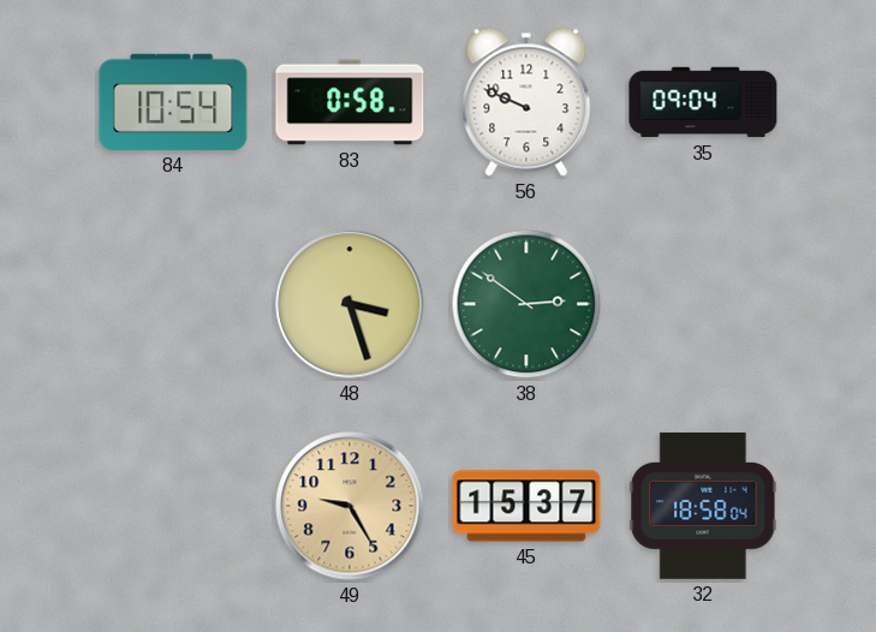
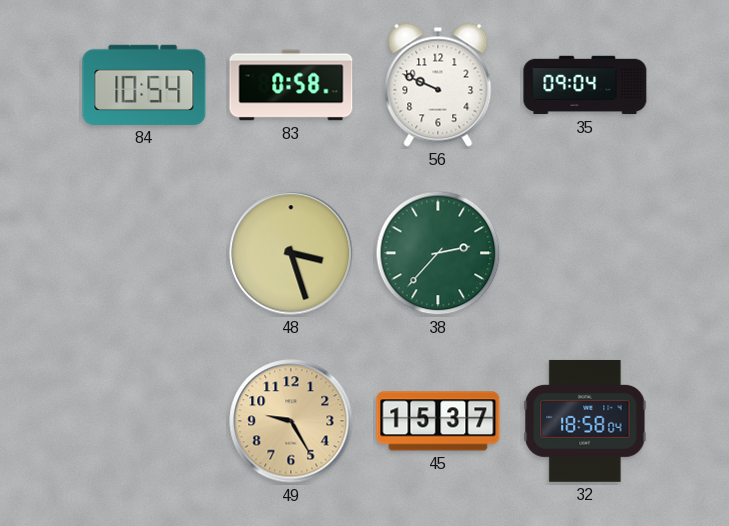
38: 2:51 -> 2:37
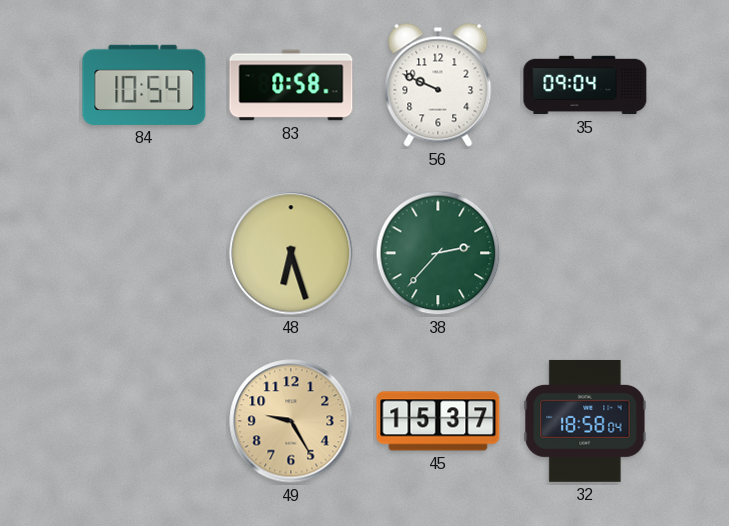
48: 3:27 -> 6:27
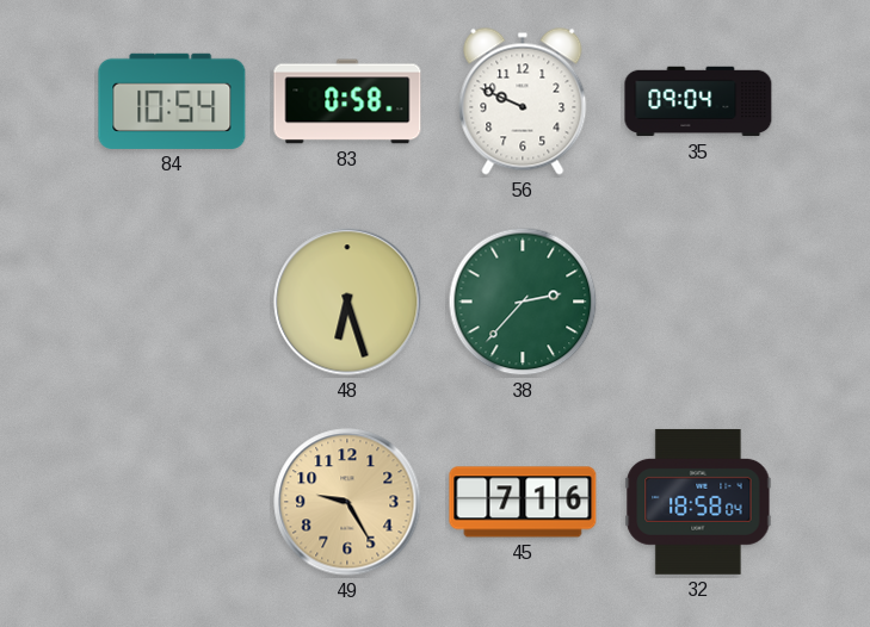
45: 15:37 -> 7:16
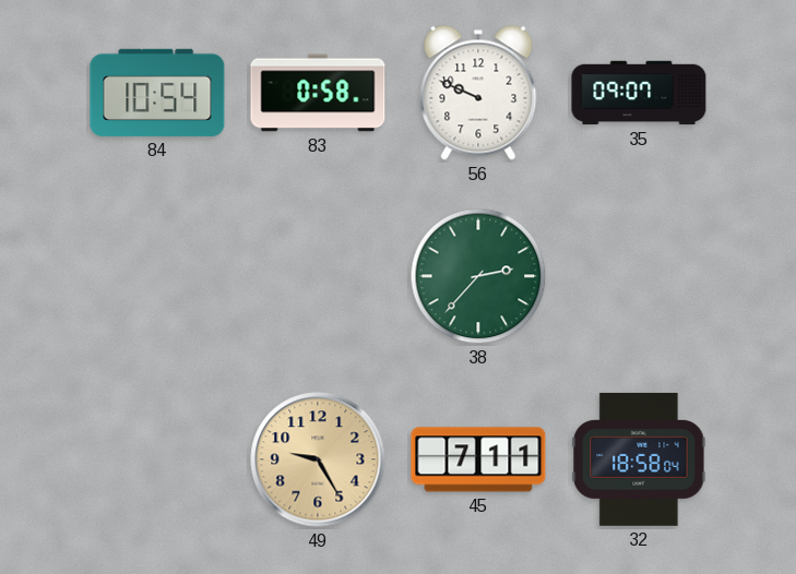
35: 09:04 -> 09:07
48: 6:27 -> none
45: 7:16 -> 7:11
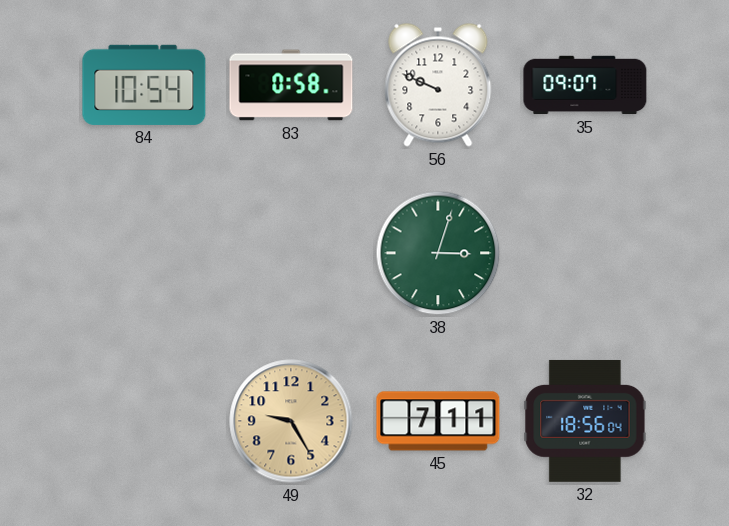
38: 2:37 -> 3:03
32: 18:58 -> 18:56
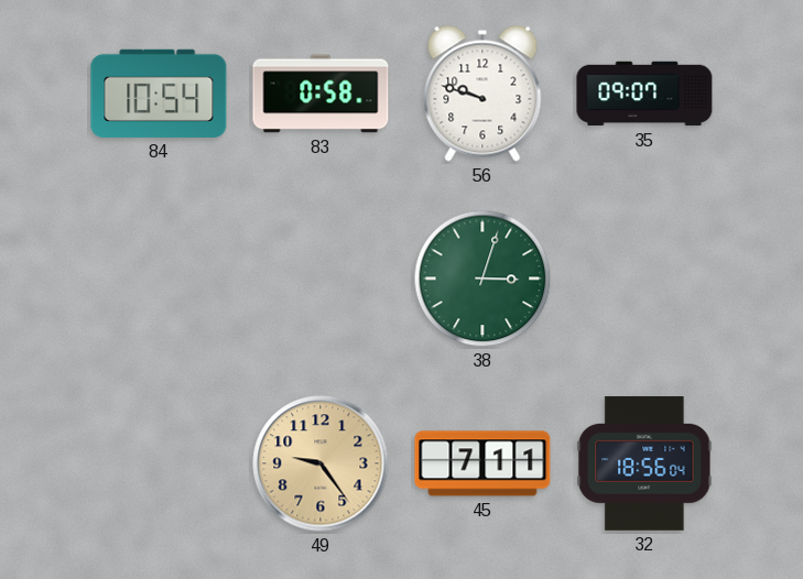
56: 9:49 -> 9:48
49: 9:25 -> 9:24
